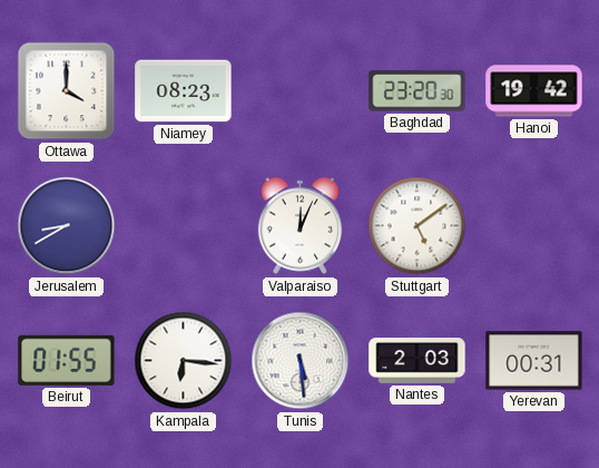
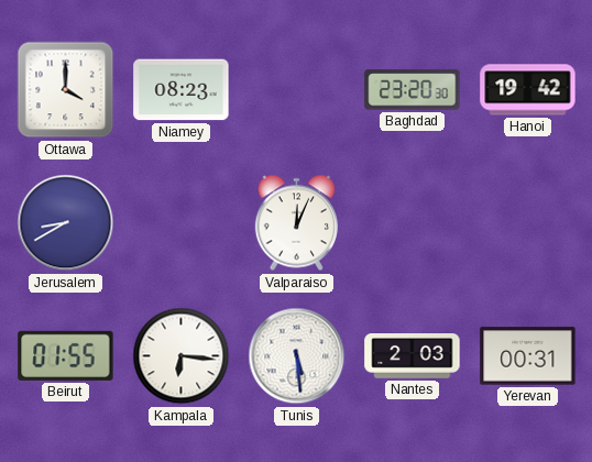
Stuttgart: 5:09 -> none
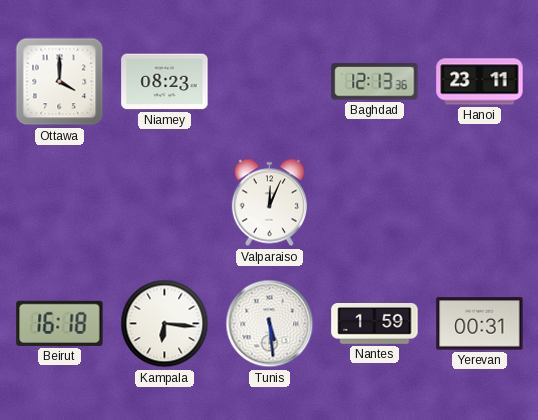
Baghdad: 23:20 -> 12:13
Hanoi: 19:42 -> 23:11
Jerusalem: 8:40 -> none
Beirut: 01:55 -> 16:18
Nantes: 2:03 -> 1:59
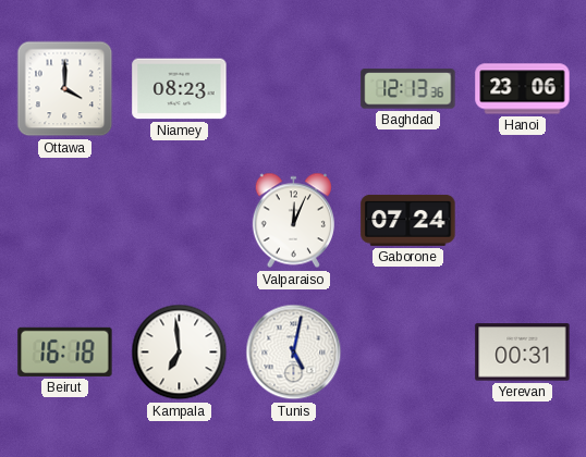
Hanoi: 23:11 -> 23:06
Gaborone: none -> 07:24
Kampala: 6:16 -> 6:59
Tunis: 5:29 -> 5:02
Nantes: 1:59 -> none
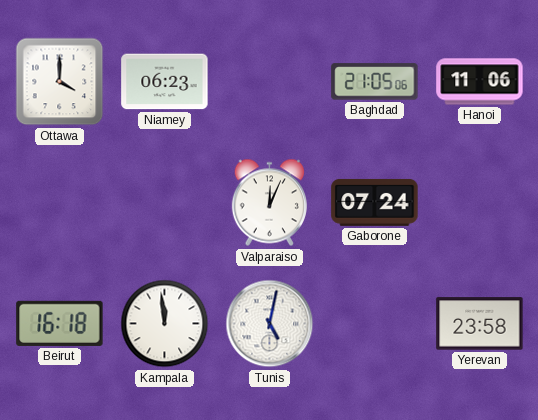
Niamey: 08:23 -> 06:23
Baghdad: 12:13 -> 21:05
Hanoi: 23:06 -> 11:06
Kampala: 6:59 -> 11:59
Yerevan: 00:31 -> 23:58
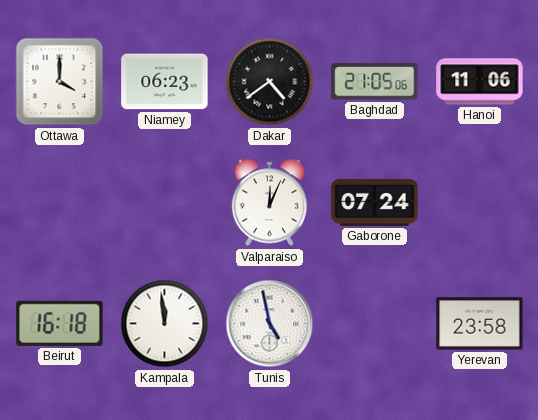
Dakar: none -> 4:39
Tunis: 5:02 -> 4:58
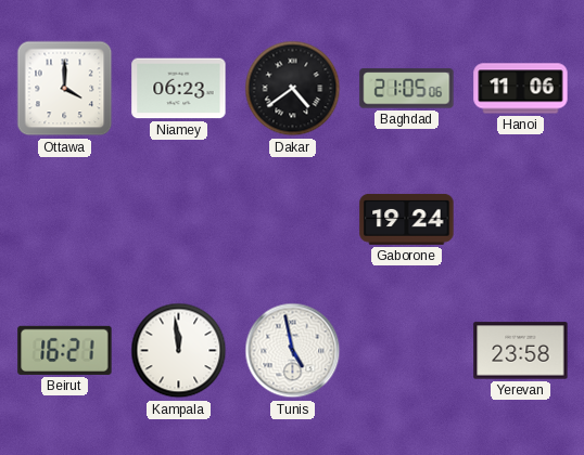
Valparaiso: 12:04 -> none
Gaborone: 07:24 -> 19:24
Beirut: 16:18 -> 16:21
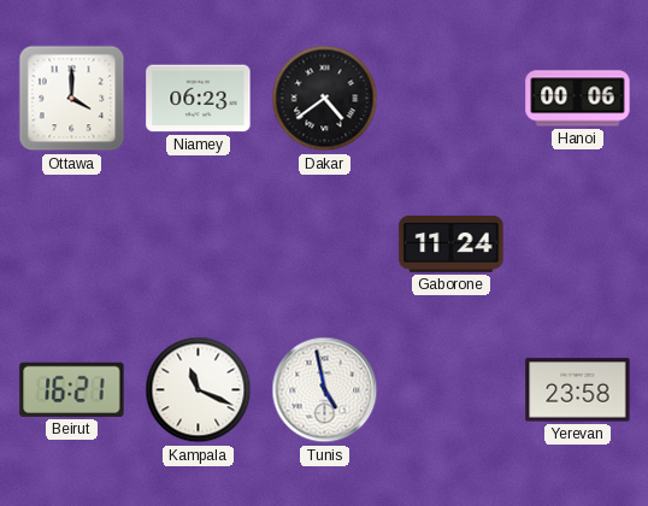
Baghdad: 21:05 -> none
Hanoi: 11:06 -> 00:06
Gaborone: 19:24 -> 11:24
Kampala: 11:59 -> 11:19
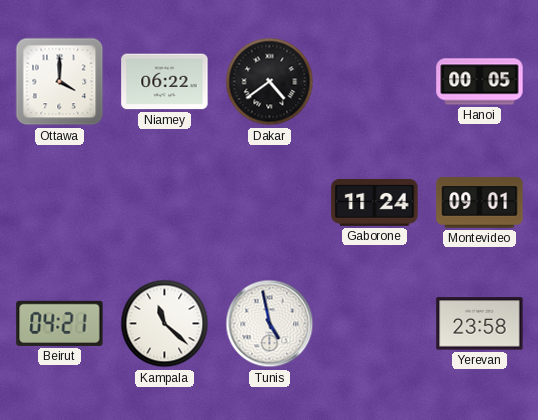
Niamey: 06:23 -> 06:22
Hanoi: 00:06 -> 00:05
Montevideo: none -> 09:01
Beirut: 16:21 -> 04:21
Kampala: 11:19 -> 11:22
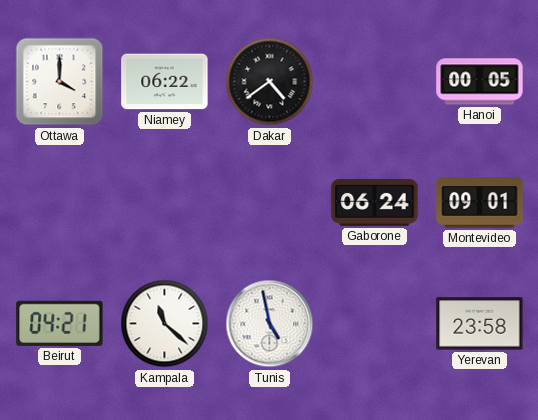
Gaborone: 11:24 -> 06:24
